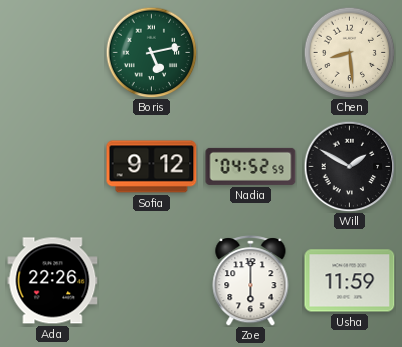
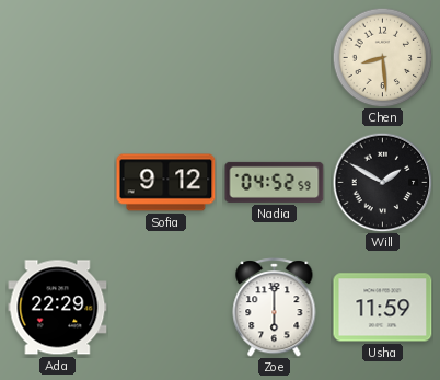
Boris: 5:13 -> none
Ada: 22:26 -> 22:29
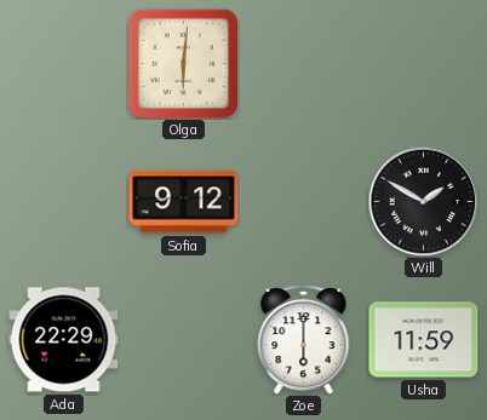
Olga: none -> 6:01
Chen: 8:29 -> none
Nadia: 04:52 -> none
